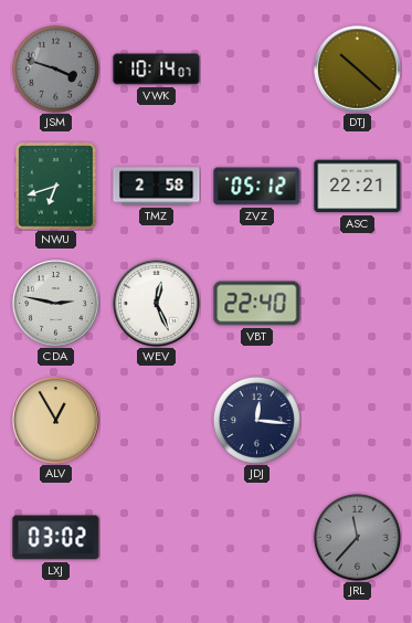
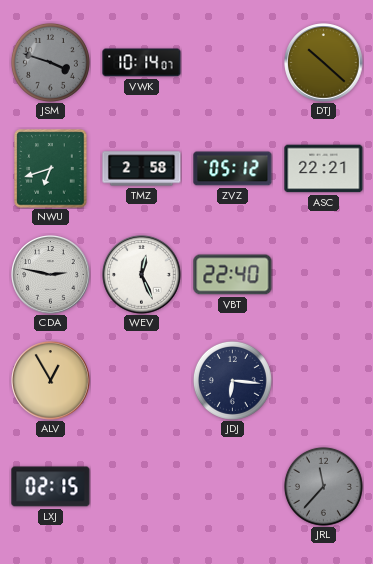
JDJ: 12:16 -> 6:16
LXJ: 03:02 -> 02:15
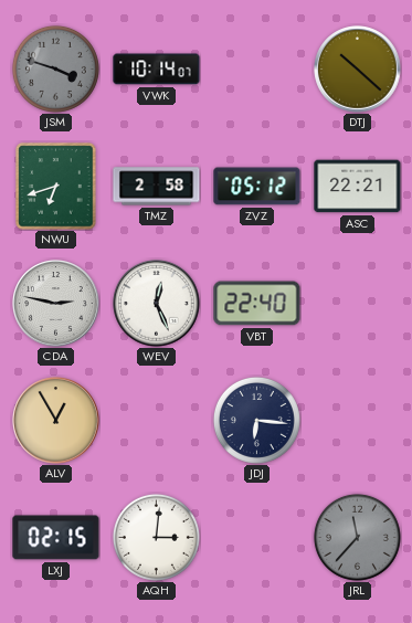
AQH: none -> 3:01
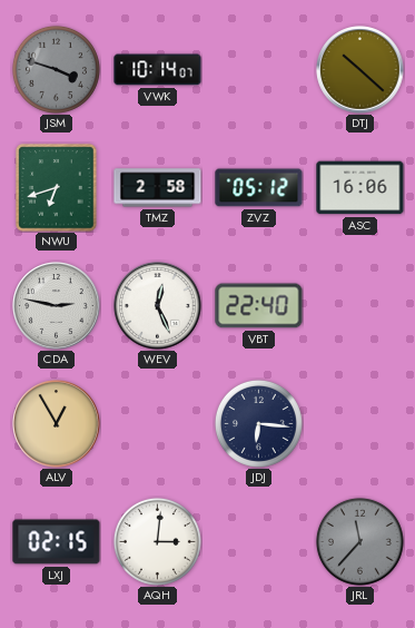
ASC: 22:21 -> 16:06
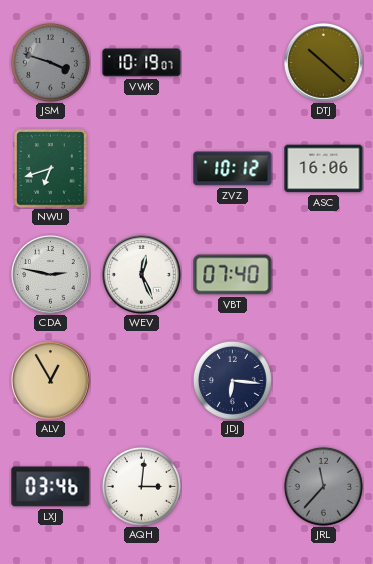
VWK: 10:14 -> 10:19
TMZ: 2:58 -> none
ZVZ: 05:12 -> 10:12
VBT: 22:40 -> 07:40
LXJ: 02:15 -> 03:46
